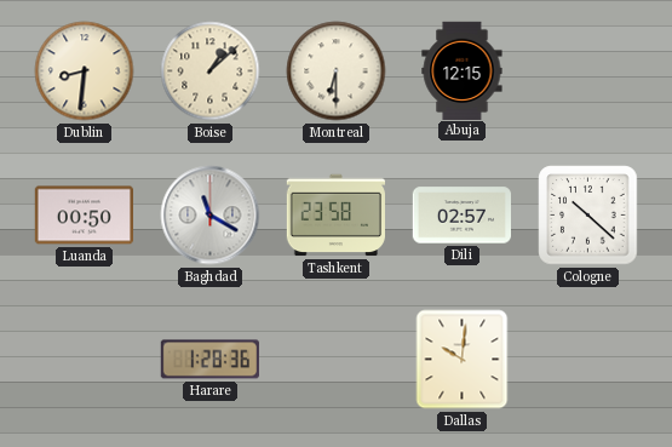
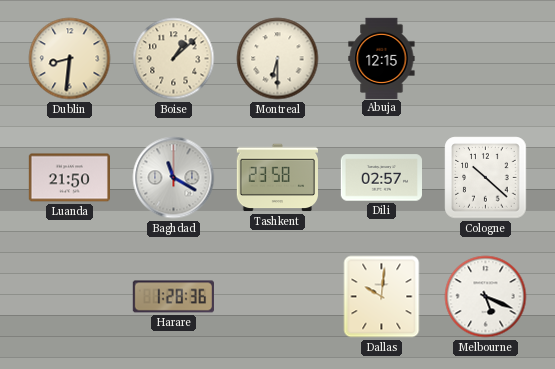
Luanda: 00:50 -> 21:50
Melbourne: none -> 5:19
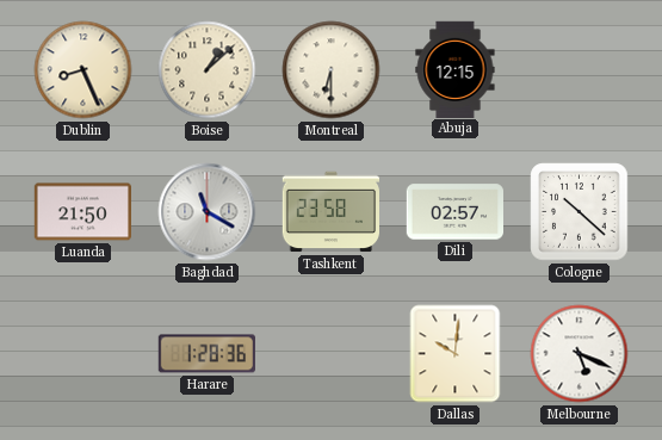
Dublin: 8:31 -> 8:26
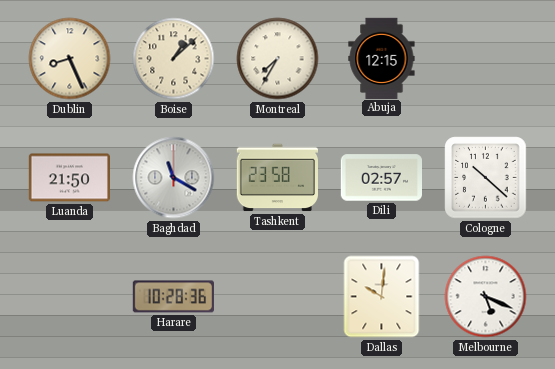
Montreal: 6:30 -> 7:35
Harare: 1:28 -> 10:28
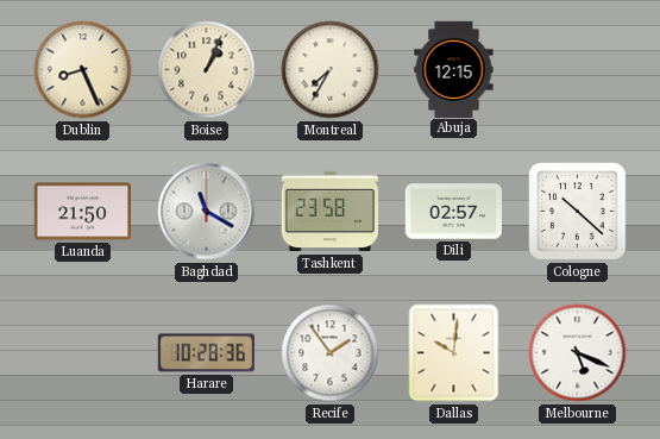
Boise: 1:08 -> 1:04
Recife: none -> 1:54
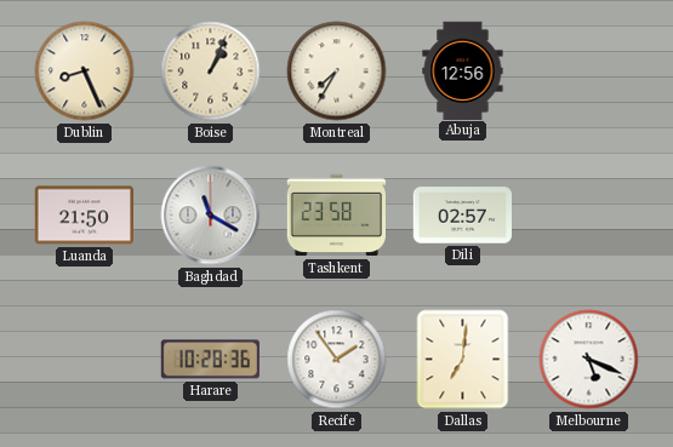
Abuja: 12:15 -> 12:56
Cologne: 10:22 -> none
Dallas: 10:01 -> 7:01
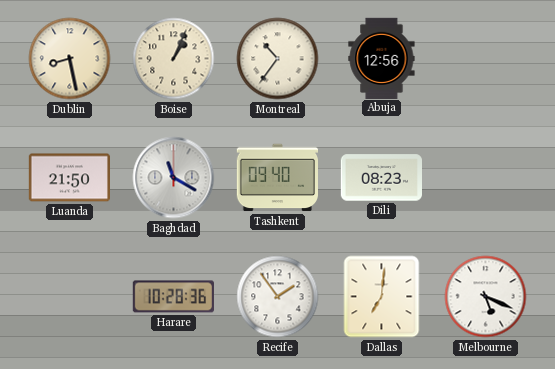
Dublin: 8:26 -> 8:28
Montreal: 7:35 -> 10:36
Tashkent: 23:58 -> 09:40
Dili: 02:57 -> 08:23
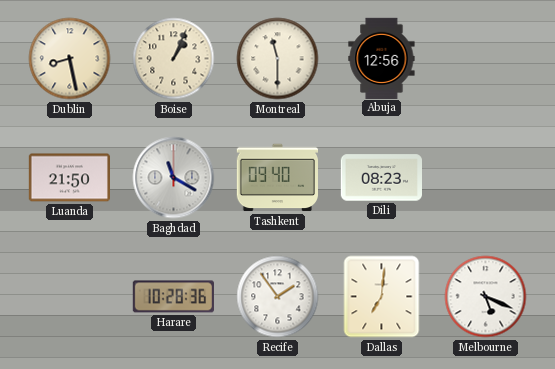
Montreal: 10:36 -> 11:30
